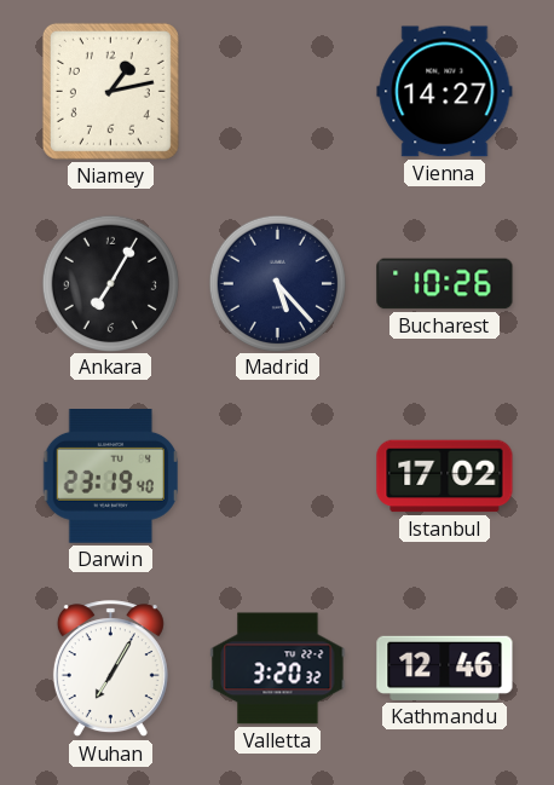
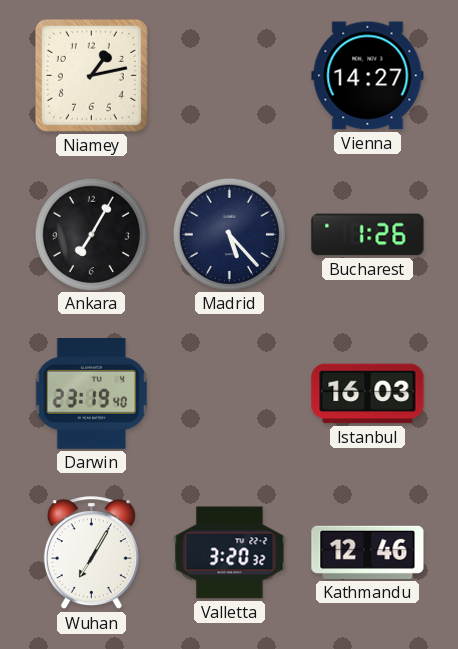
Bucharest: 10:26 -> 1:26
Istanbul: 17:02 -> 16:03
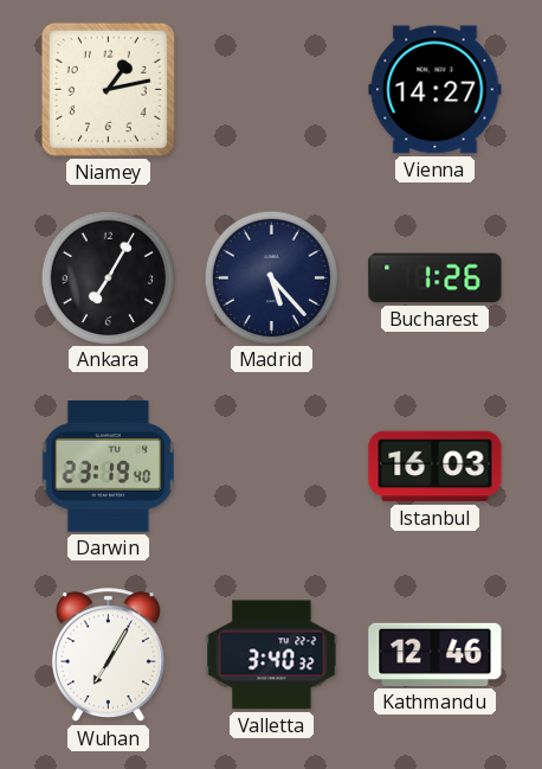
Valletta: 3:20 -> 3:40
